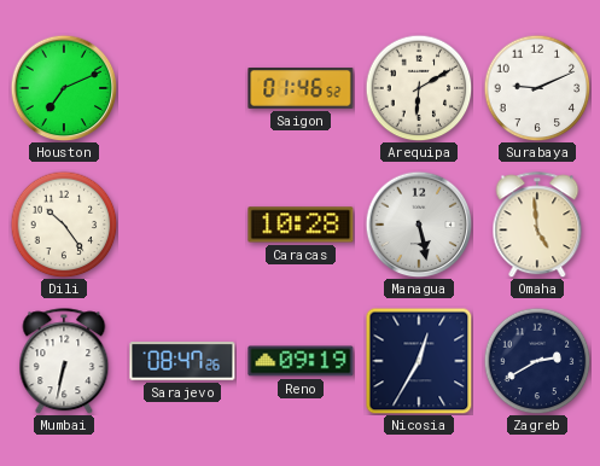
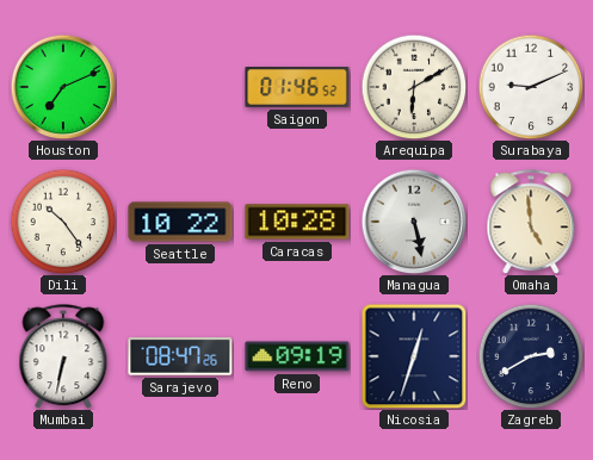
Seattle: none -> 10:22
Nicosia: 12:35 -> 12:33
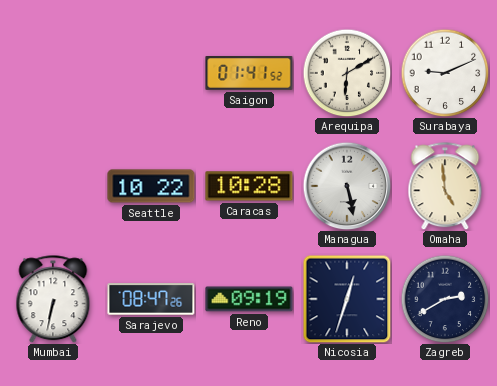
Houston: 7:11 -> none
Saigon: 01:46 -> 01:41
Dili: 10:24 -> none
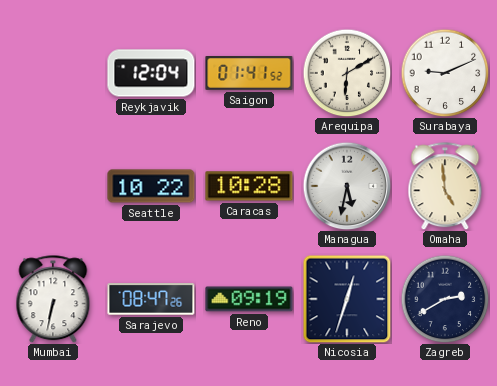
Reykjavik: none -> 12:04
Managua: 5:28 -> 5:32
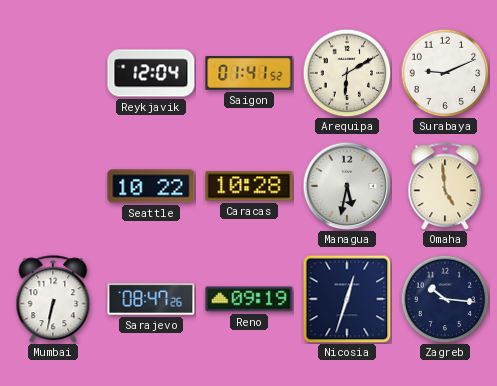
Zagreb: 2:40 -> 10:16
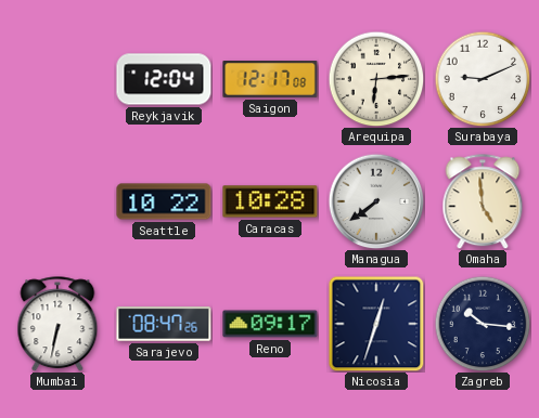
Saigon: 01:41 -> 12:17
Arequipa: 6:10 -> 6:14
Managua: 5:32 -> 7:39
Reno: 09:19 -> 09:17
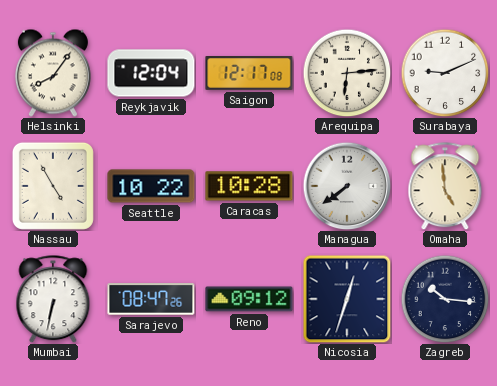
Helsinki: none -> 8:06
Nassau: none -> 4:55
Reno: 09:17 -> 09:12
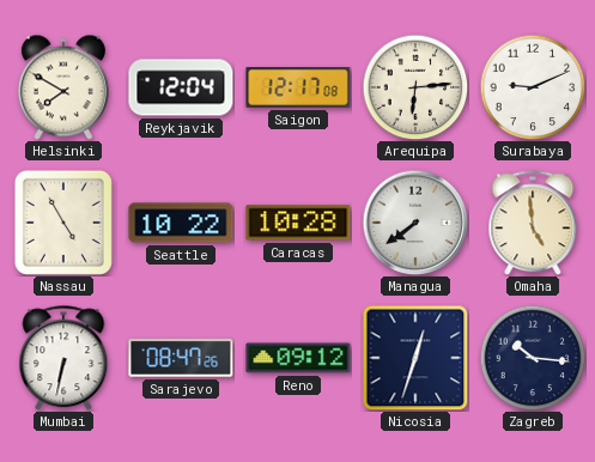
Helsinki: 8:06 -> 7:50
